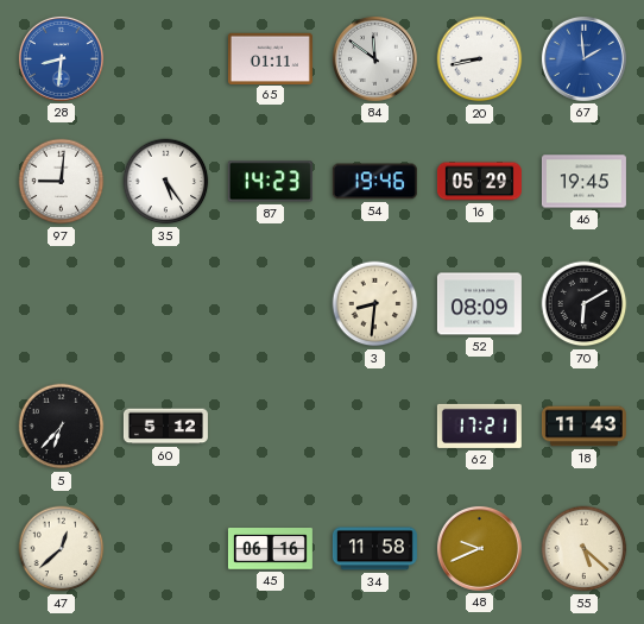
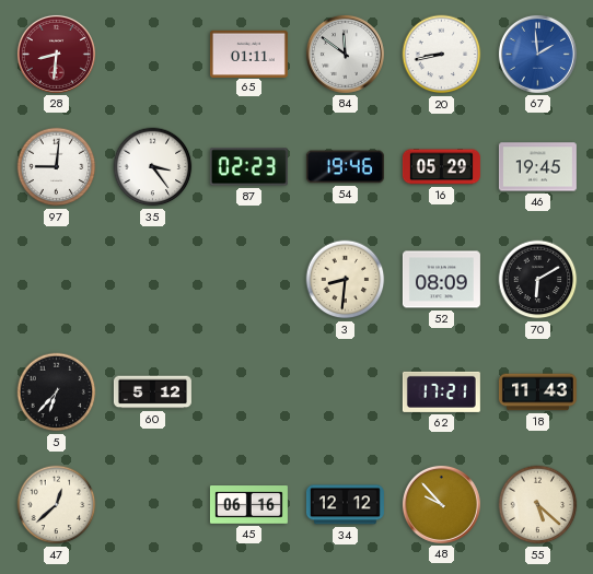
28 dial: blue -> burgundy
35: 5:24 -> 3:24
87: 14:23 -> 02:23
34: 11:58 -> 12:12
48: 9:41 -> 9:53
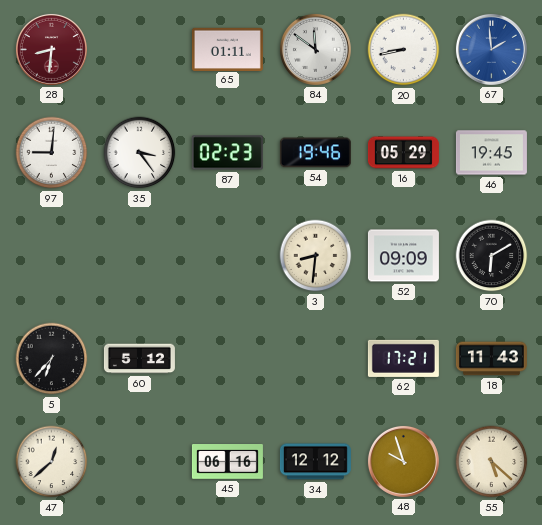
52: 08:09 -> 09:09
48: 9:53 -> 9:57
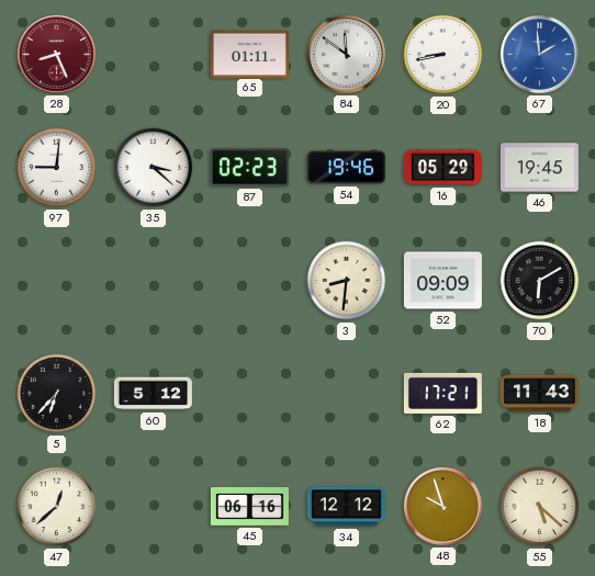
28: 8:31 -> 8:26
35: 3:24 -> 3:22
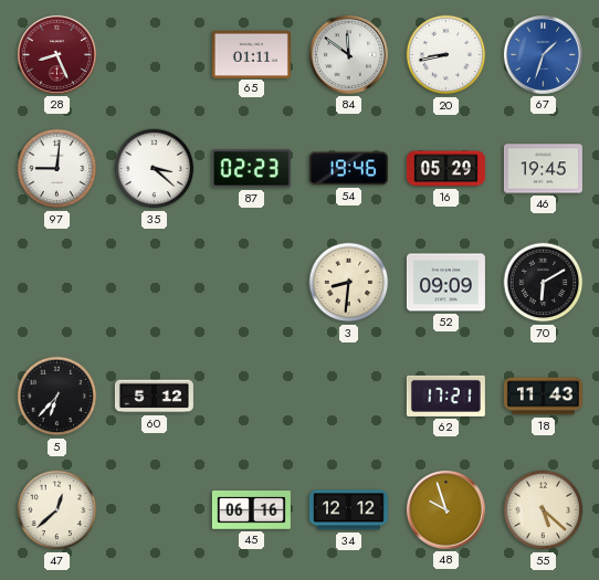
67: 1:59 -> 1:33
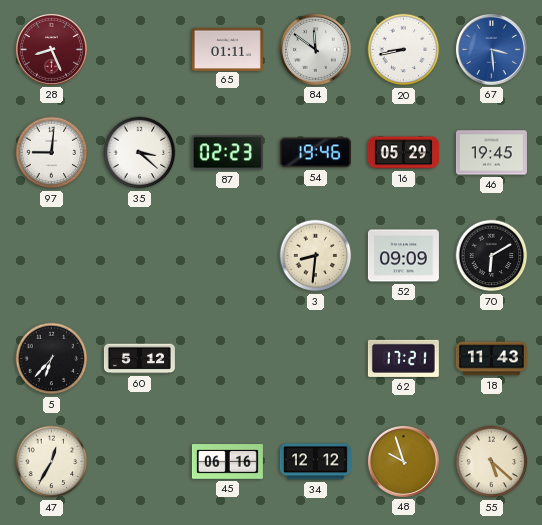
67: 1:33 -> 3:29
47: 12:38 -> 12:35
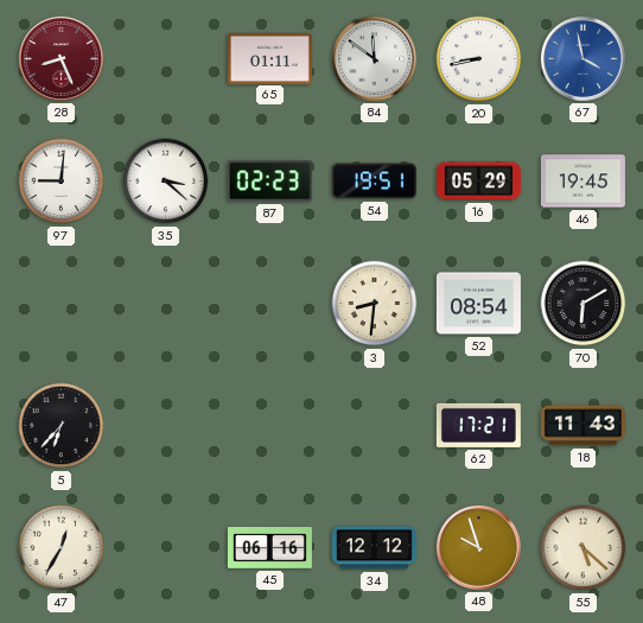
67: 3:29 -> 3:58
54: 19:46 -> 19:51
52: 09:09 -> 08:54
60: 5:12 -> none
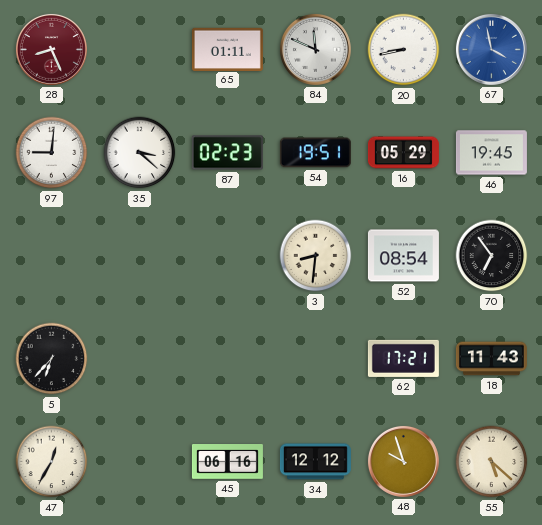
84: 11:51 -> 11:49
70: 6:10 -> 6:54
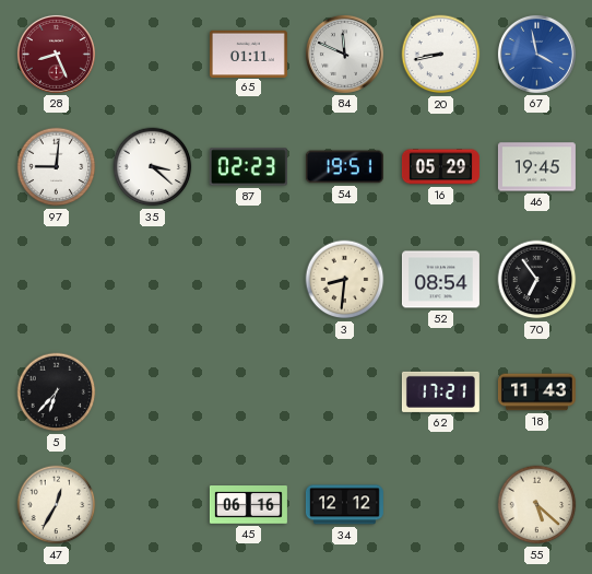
48: 9:57 -> none
